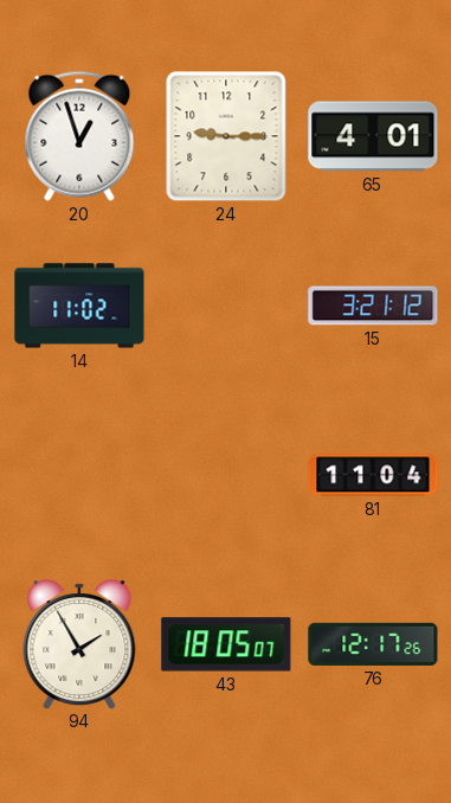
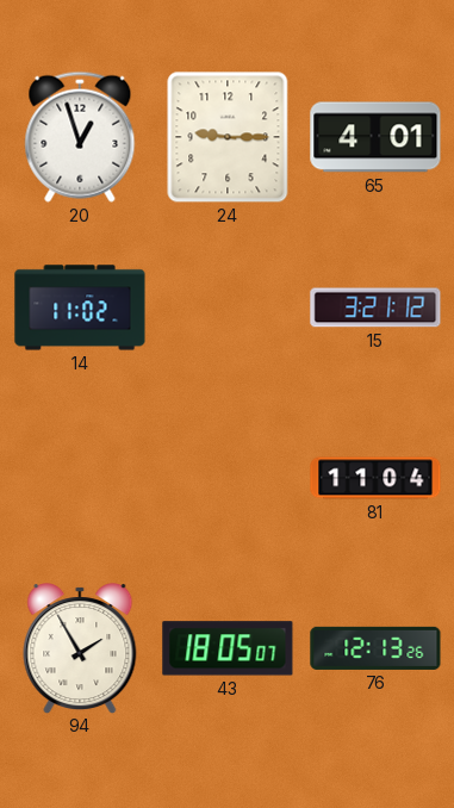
76: 12:17 -> 12:13
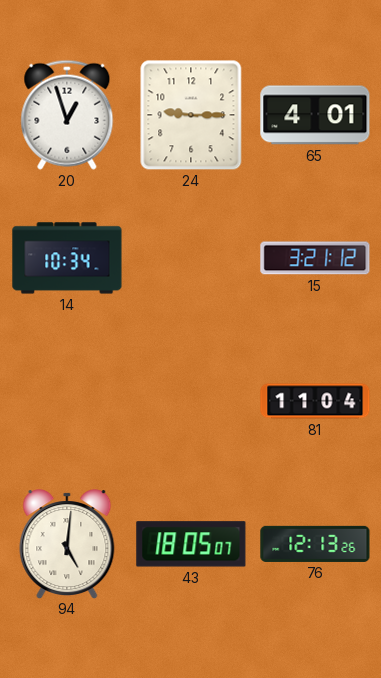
14: 11:02 -> 10:34
94: 1:55 -> 5:01
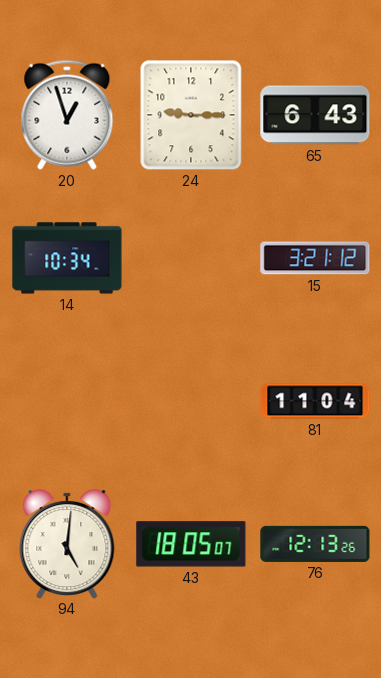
65: 4:01 -> 6:43
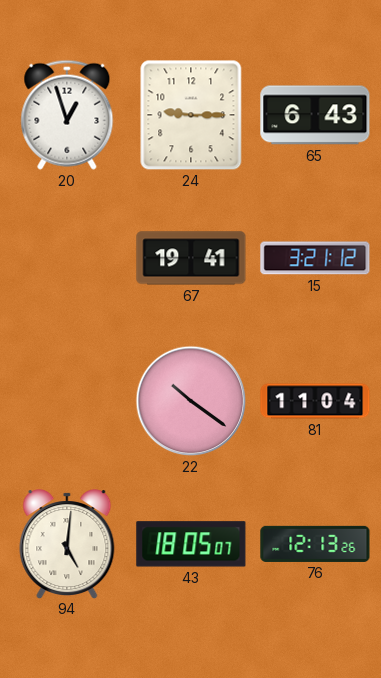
14: 10:34 -> none
67: none -> 19:41
22: none -> 10:21
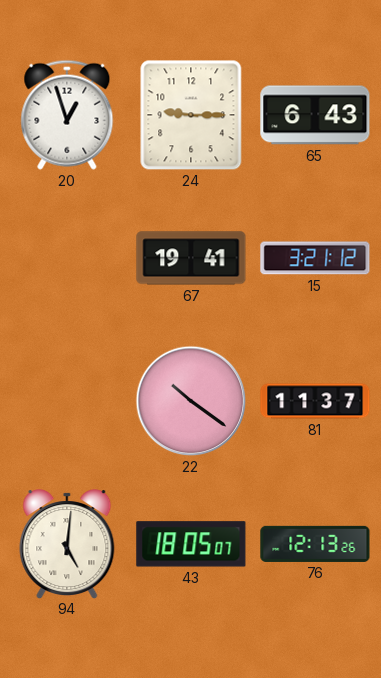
81: 11:04 -> 11:37
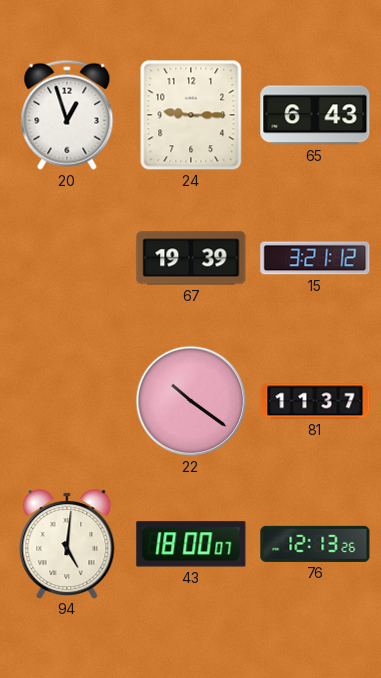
67: 19:41 -> 19:39
43: 18:05 -> 18:00
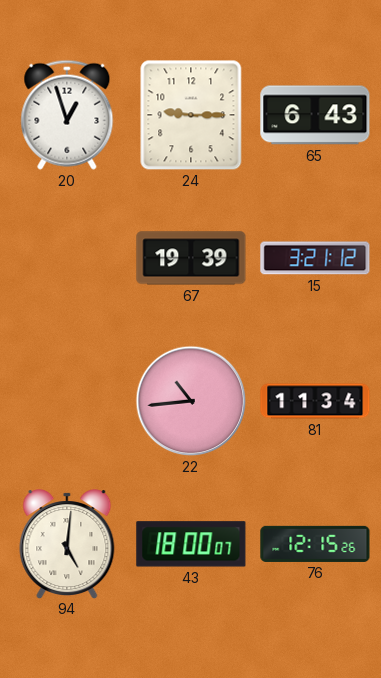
22: 10:21 -> 10:44
81: 11:37 -> 11:34
76: 12:13 -> 12:15
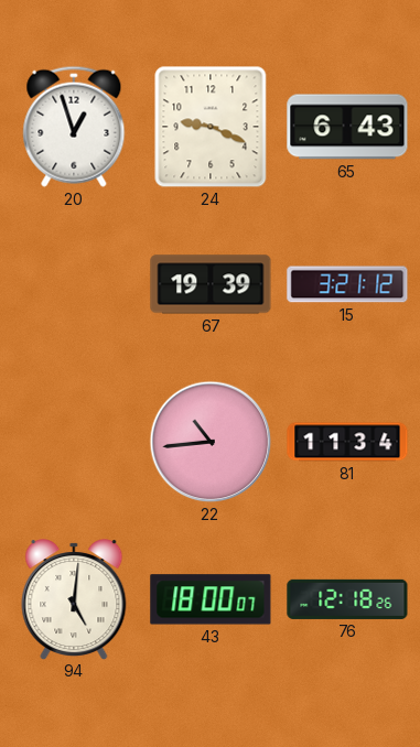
24: 9:15 -> 9:19
76: 12:15 -> 12:18
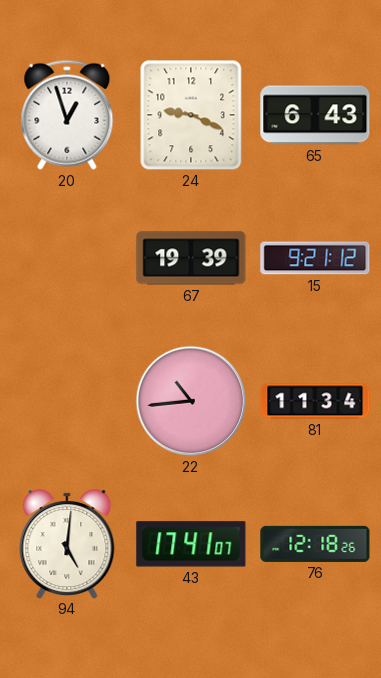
15: 3:21 -> 9:21
43: 18:00 -> 17:41
